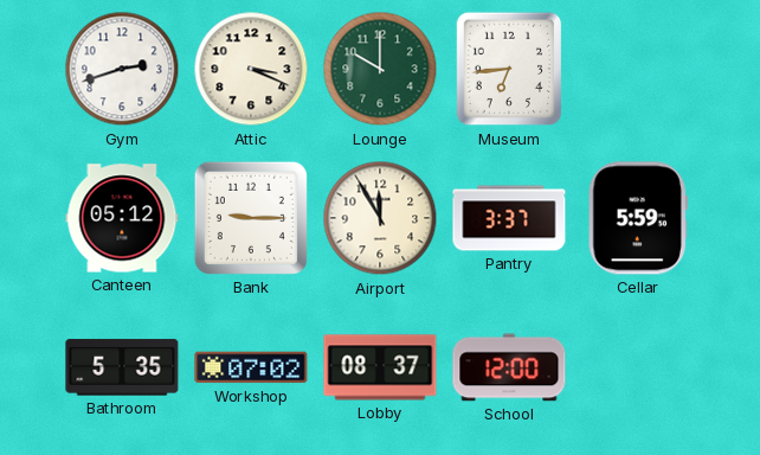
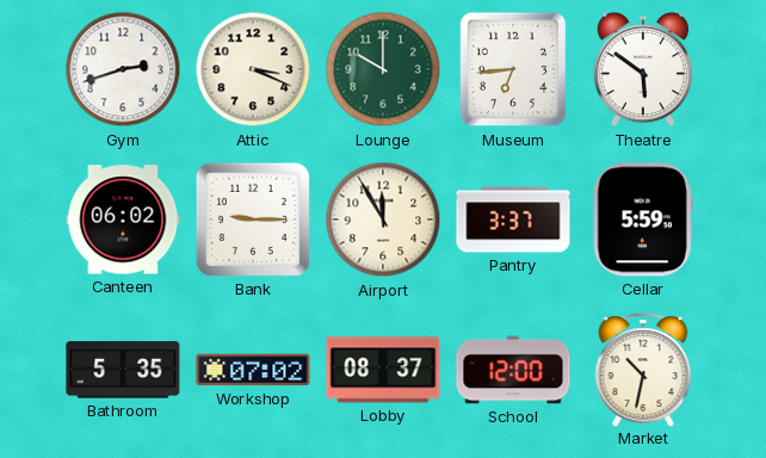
Theatre: none -> 5:51
Canteen: 05:12 -> 06:02
Market: none -> 10:32
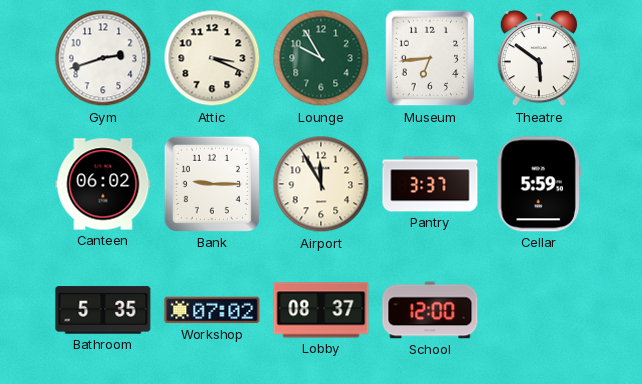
Lounge: 10:00 -> 9:55
Market: 10:32 -> none
